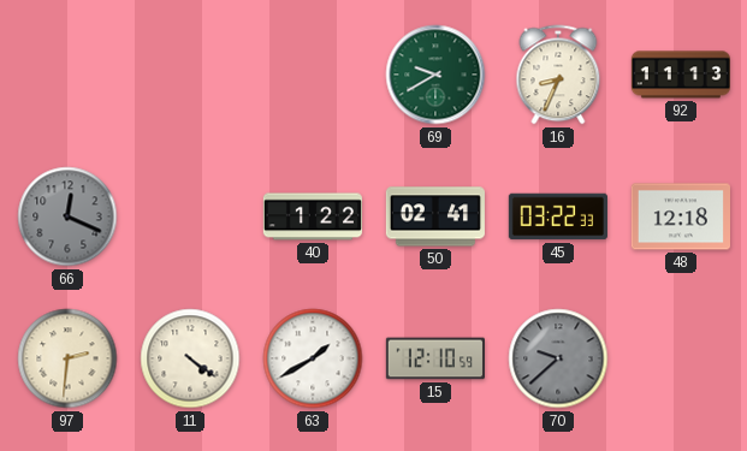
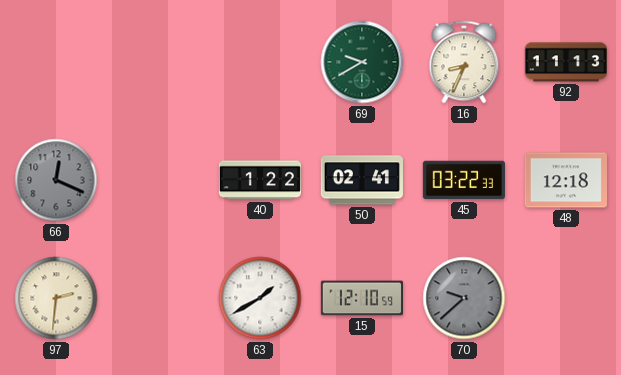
11: 4:21 -> none
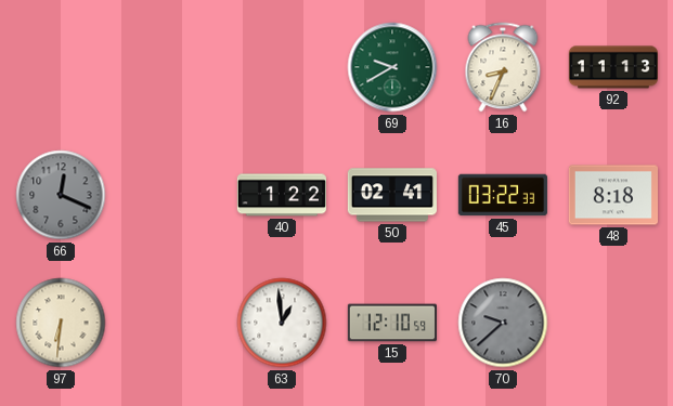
48: 12:18 -> 8:18
97: 2:31 -> 6:31
63: 1:40 -> 12:59
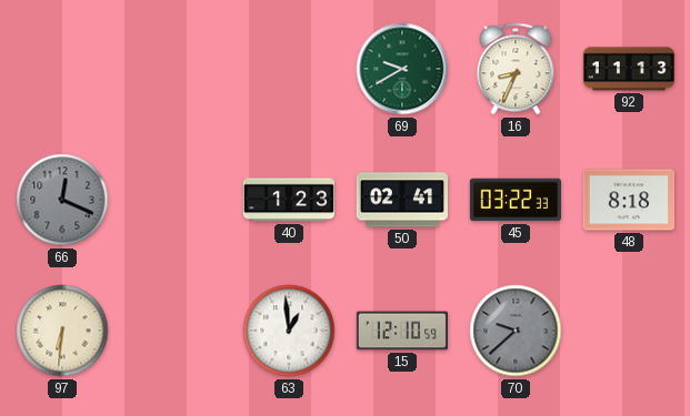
40: 1:22 -> 1:23
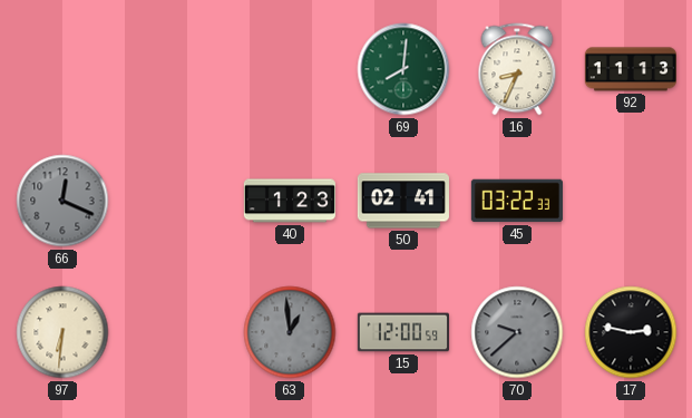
69: 9:40 -> 8:01
48: 8:18 -> none
63 dial: white -> grey
15: 12:10 -> 12:00
17: none -> 2:47
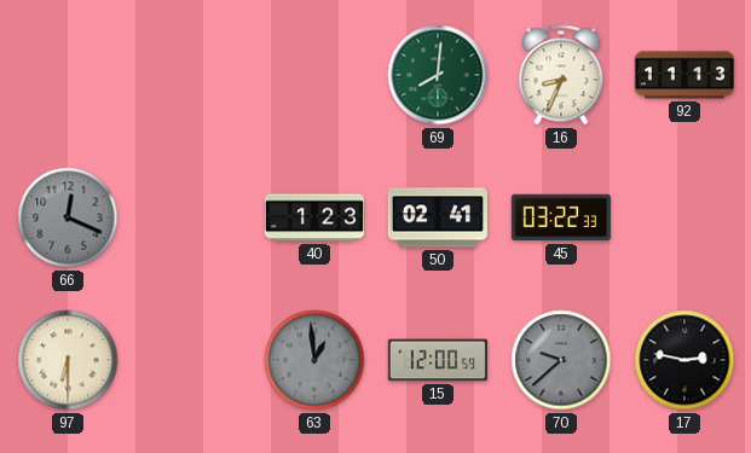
97: 6:31 -> 6:30
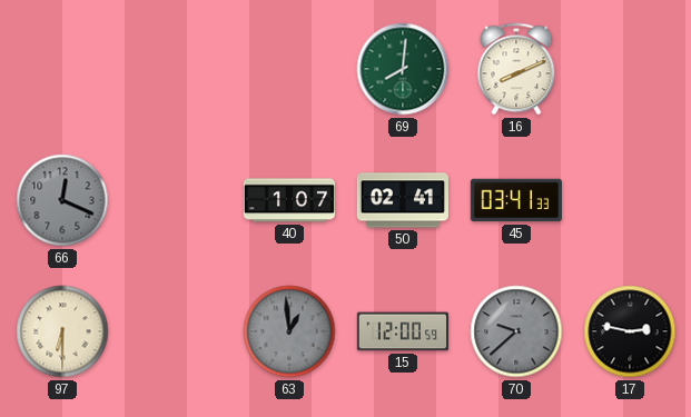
16: 8:34 -> 8:11
92: 11:13 -> none
40: 1:23 -> 1:07
45: 03:22 -> 03:41
